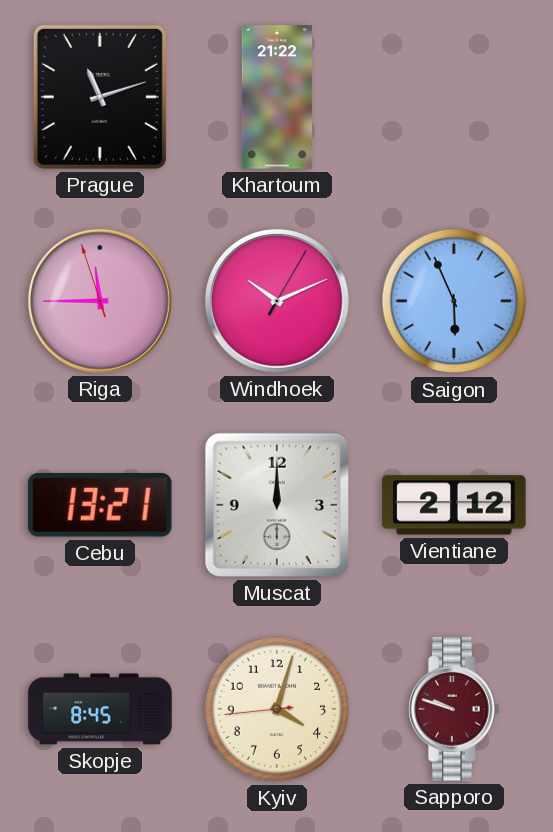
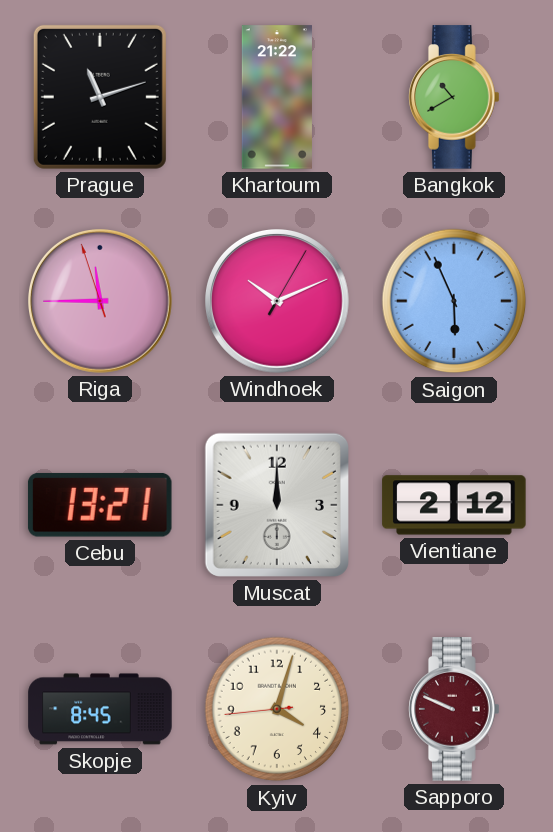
Bangkok: none -> 10:40
Sapporo: 9:48 -> 9:49
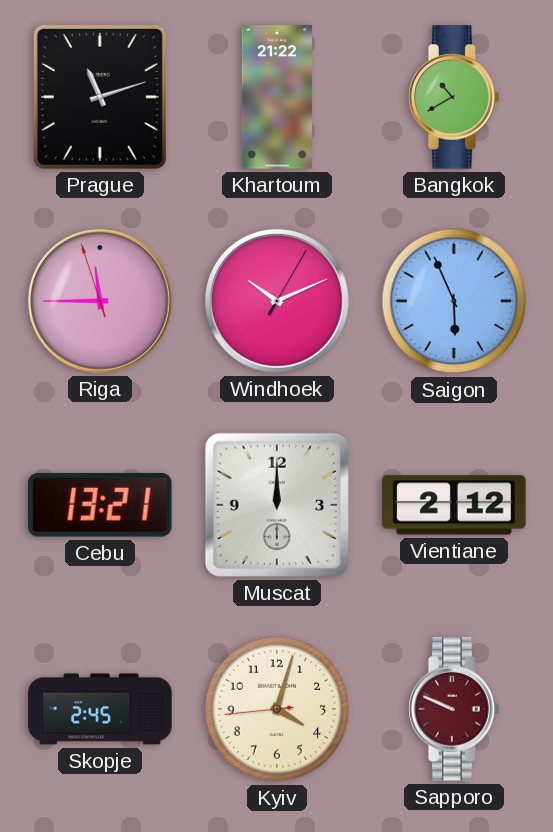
Skopje: 8:45 -> 2:45
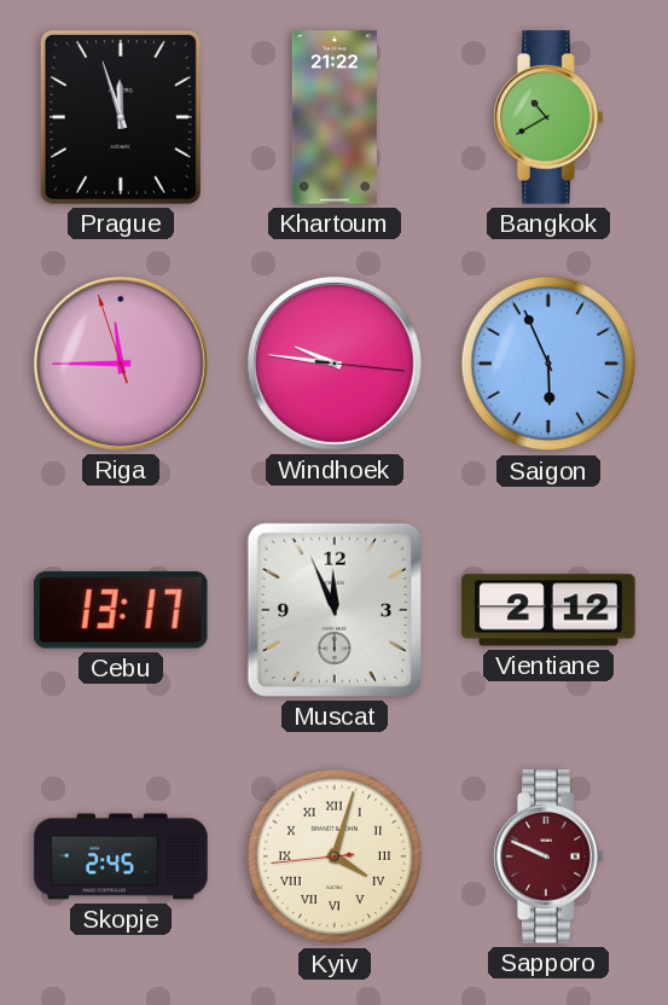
Prague: 11:12 -> 11:57
Windhoek: 10:11 -> 9:46
Cebu: 13:21 -> 13:17
Muscat: 12:00 -> 11:56
Kyiv numerals: Arabic -> Roman
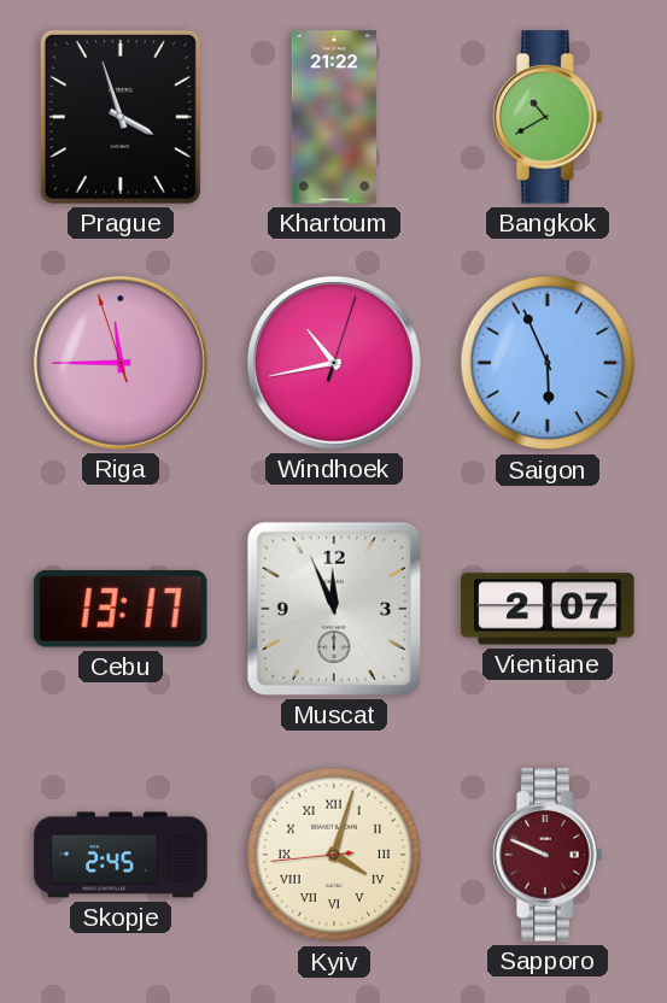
Prague: 11:57 -> 3:57
Windhoek: 9:46 -> 10:43
Vientiane: 2:12 -> 2:07
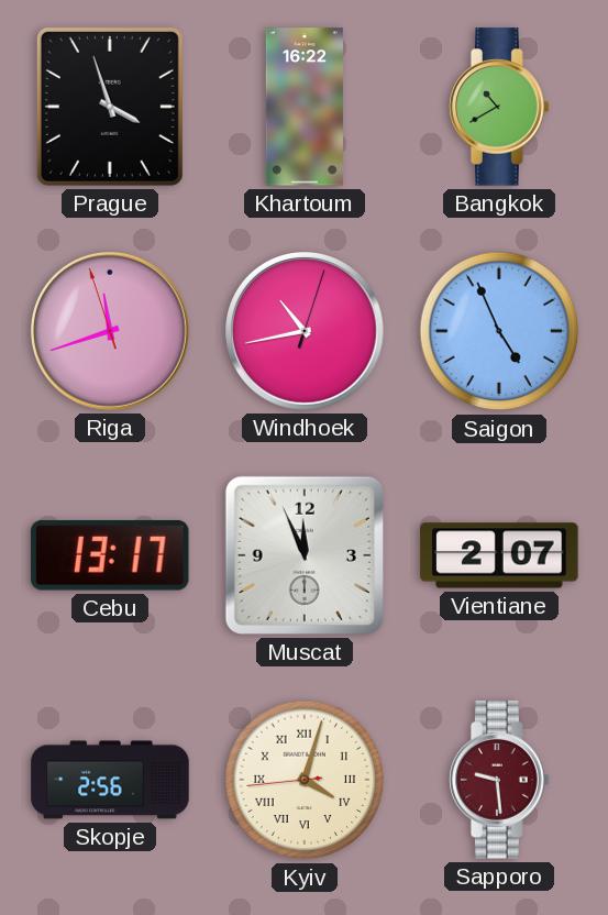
Khartoum: 21:22 -> 16:22
Riga: 11:44 -> 11:41
Saigon: 5:56 -> 4:56
Skopje: 2:45 -> 2:56
Sapporo: 9:49 -> 9:29
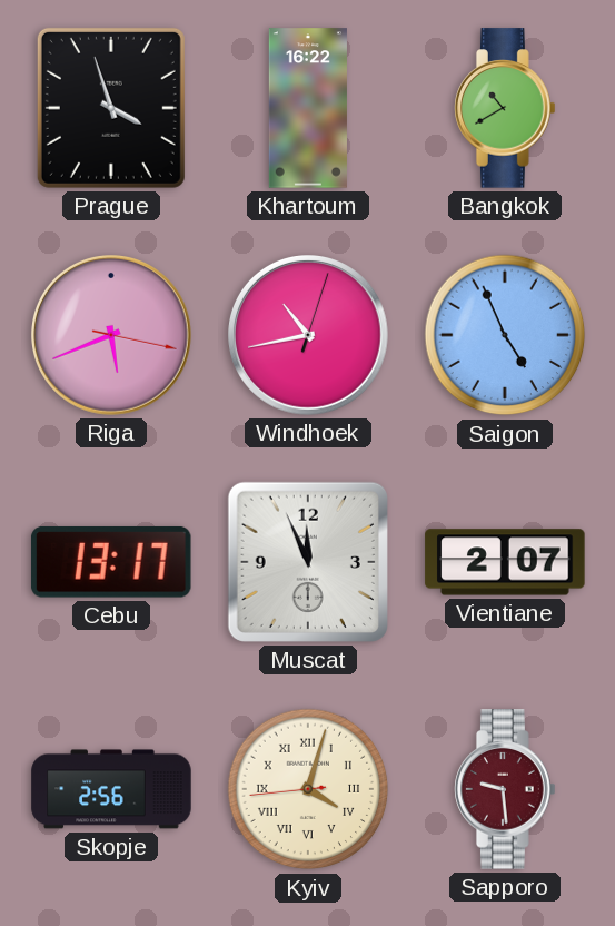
Riga: 11:41 -> 5:41
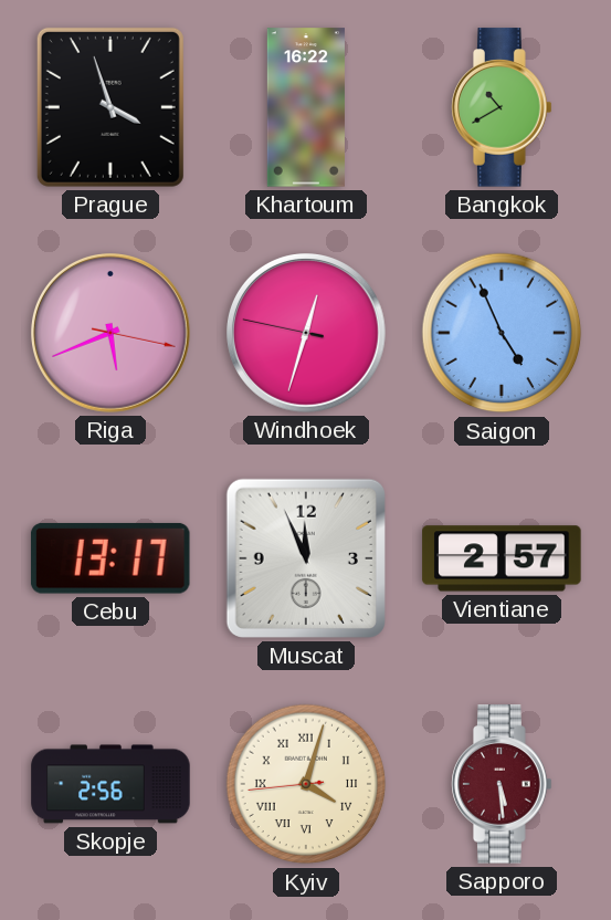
Windhoek: 10:43 -> 12:32
Vientiane: 2:07 -> 2:57
Sapporo: 9:29 -> 5:29
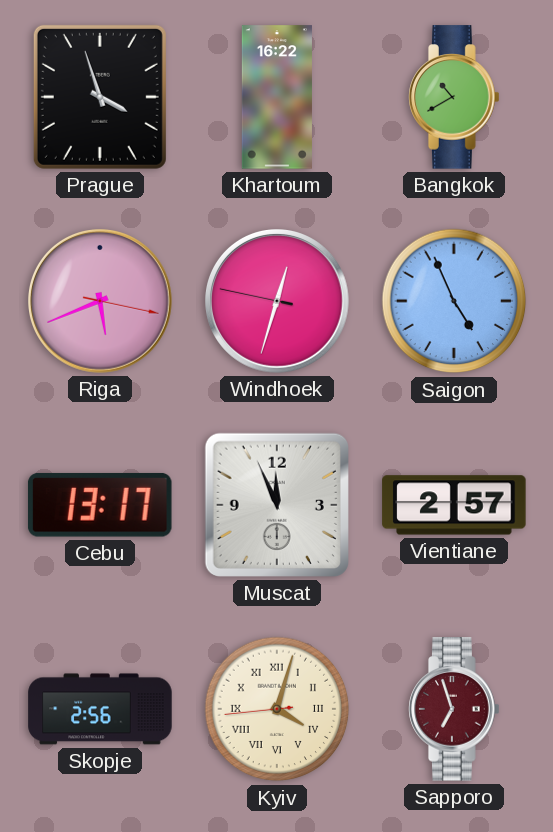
Sapporo: 5:29 -> 6:57
